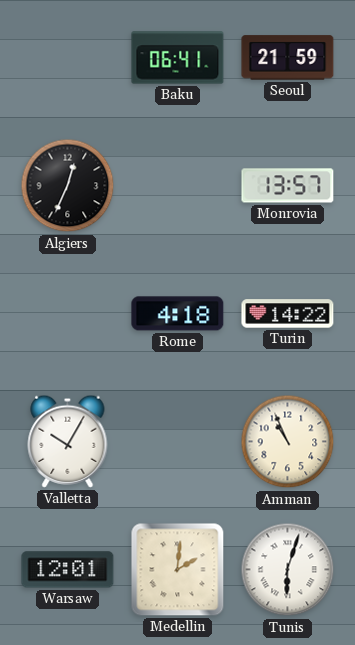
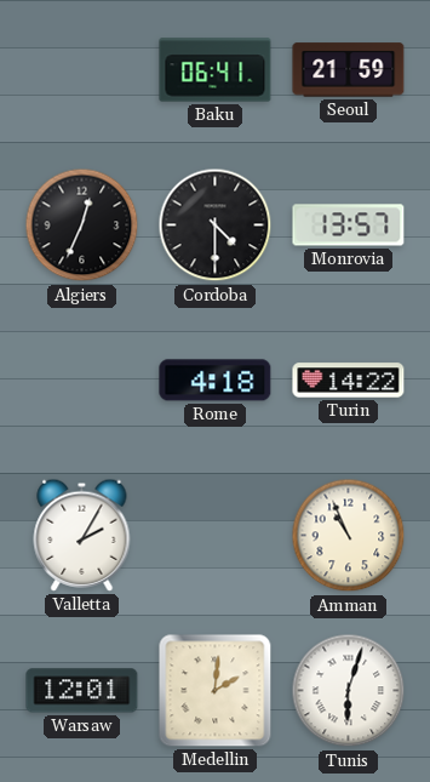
Cordoba: none -> 4:30
Valletta: 10:05 -> 2:05
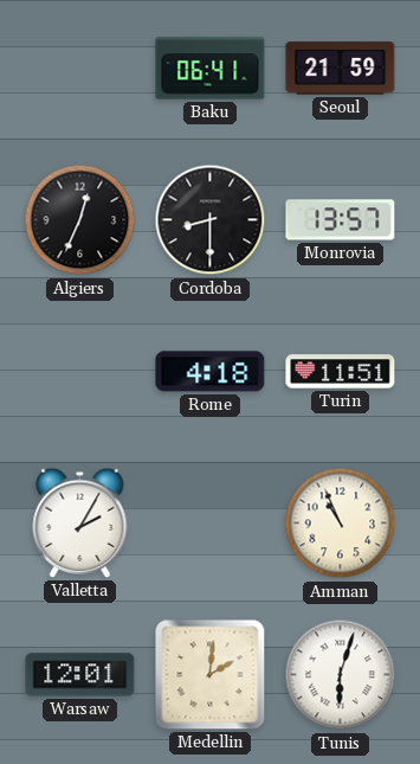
Cordoba: 4:30 -> 8:30
Turin: 14:22 -> 11:51
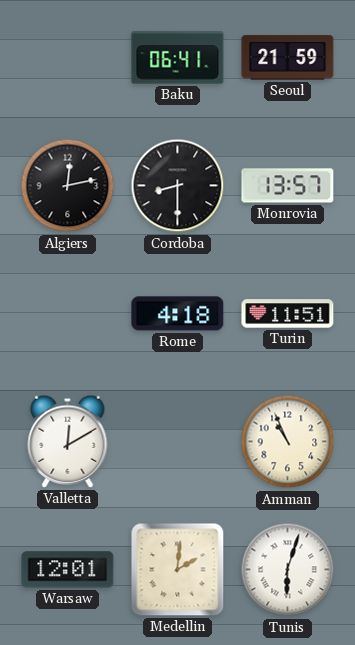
Algiers: 12:34 -> 12:13
Valletta: 2:05 -> 12:10
